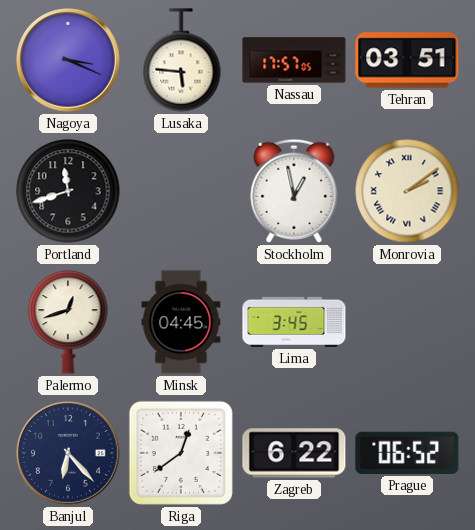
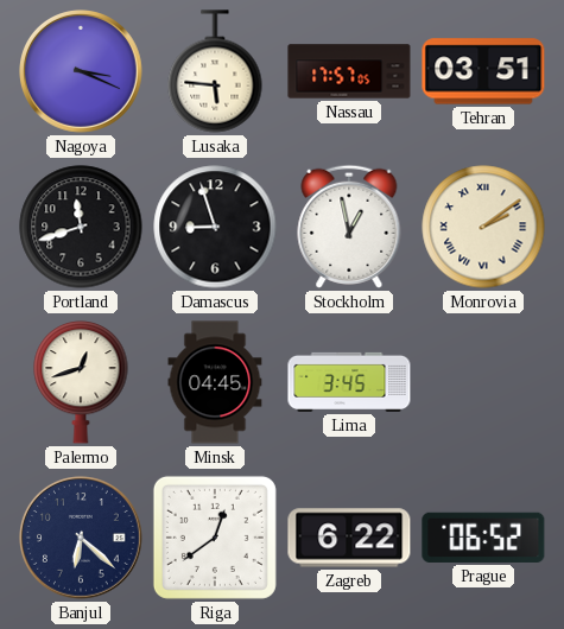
Damascus: none -> 8:57
Banjul: 6:23 -> 6:22
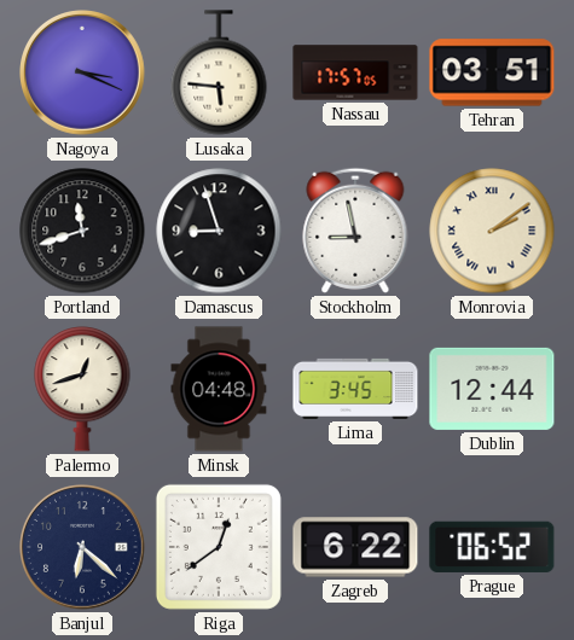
Stockholm: 12:58 -> 8:58
Minsk: 04:45 -> 04:48
Dublin: none -> 12:44
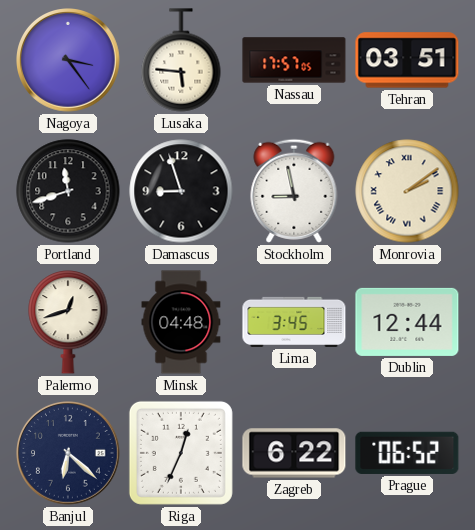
Nagoya: 3:19 -> 3:24
Riga: 12:39 -> 12:34
